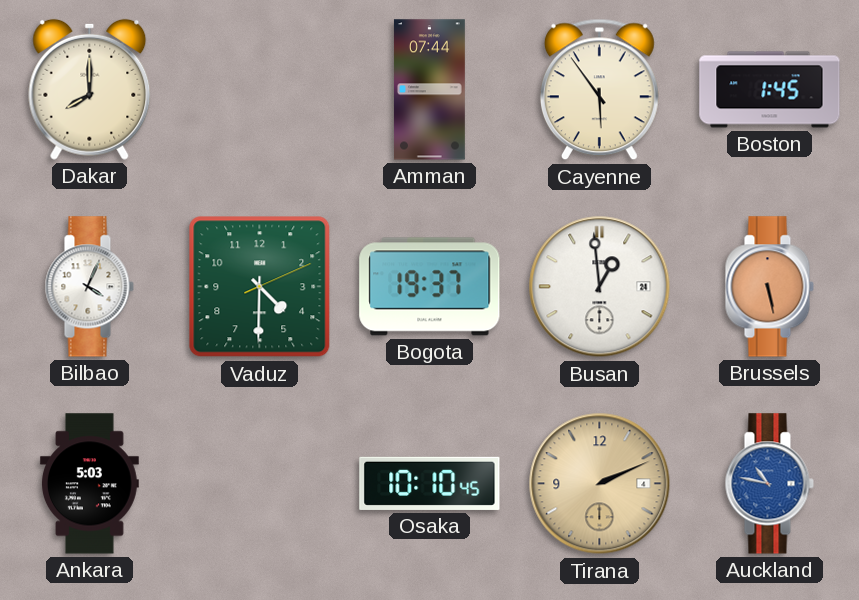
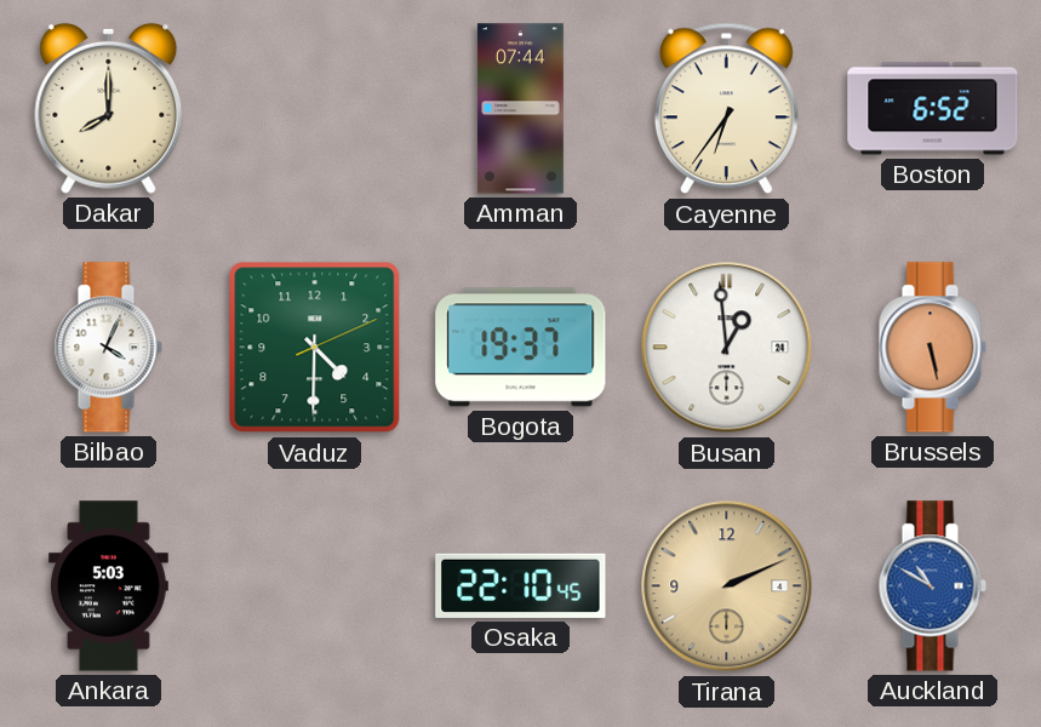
Cayenne: 5:54 -> 6:36
Boston: 1:45 -> 6:52
Osaka: 10:10 -> 22:10
Auckland: 10:47 -> 10:50
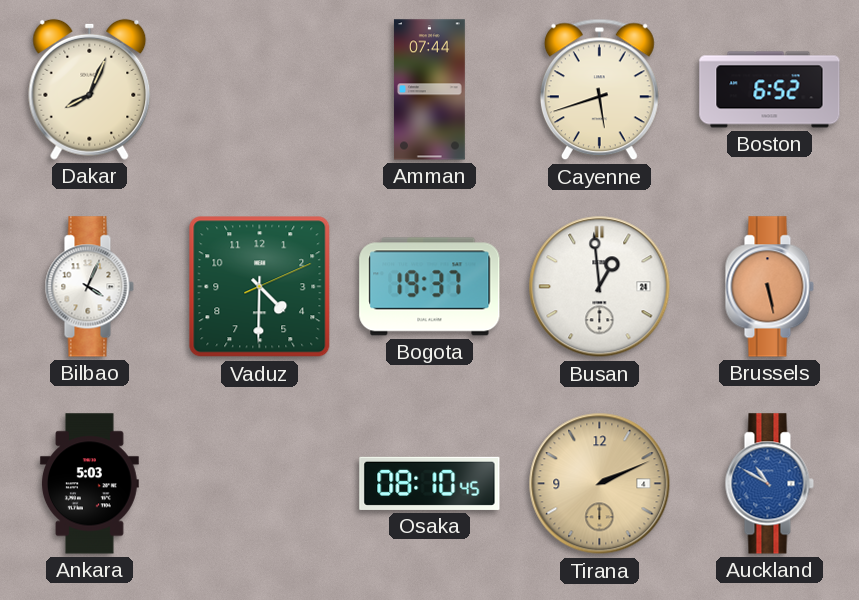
Dakar: 8:00 -> 8:04
Cayenne: 6:36 -> 5:42
Osaka: 22:10 -> 08:10
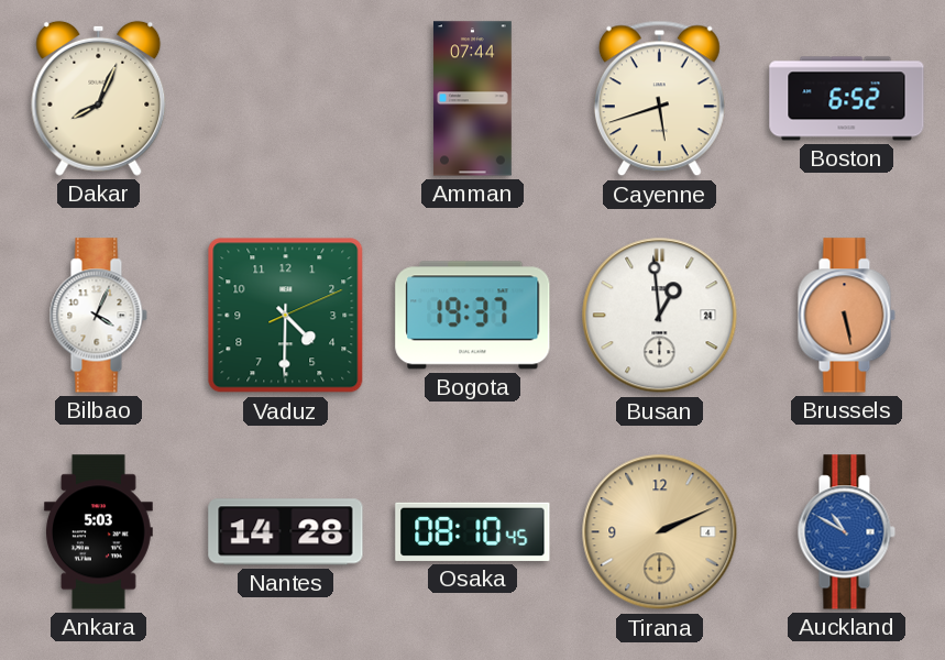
Nantes: none -> 14:28
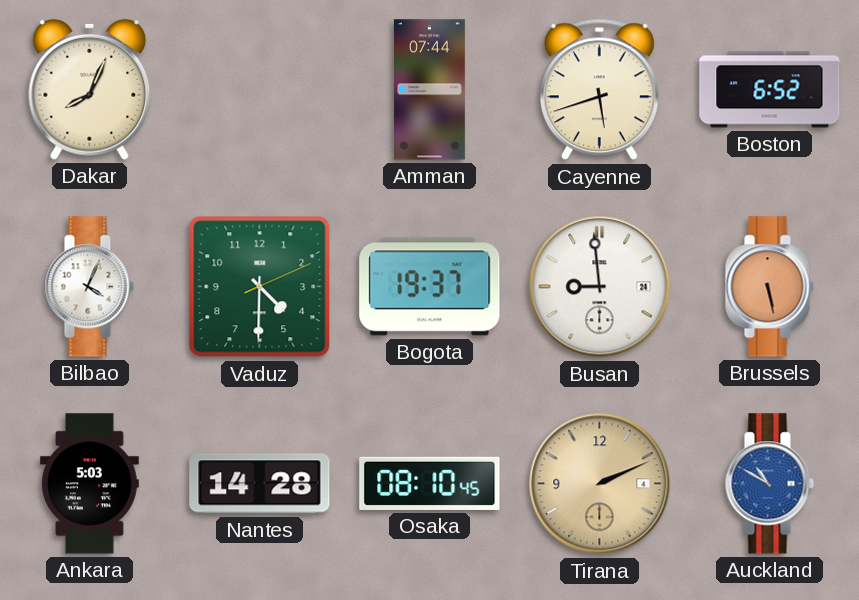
Busan: 12:59 -> 8:59
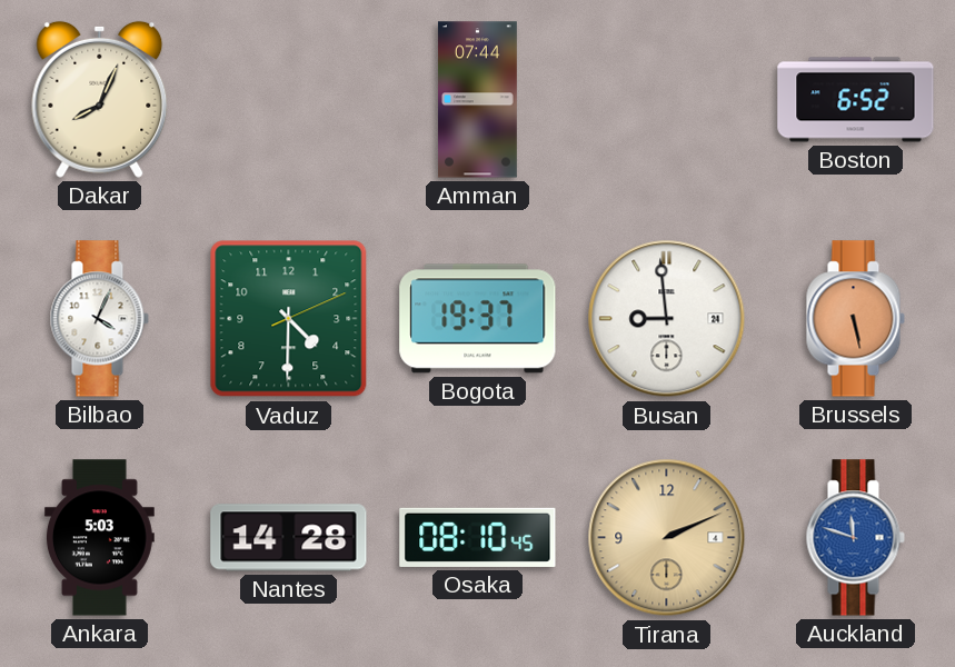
Cayenne: 5:42 -> none
Auckland: 10:50 -> 11:48
